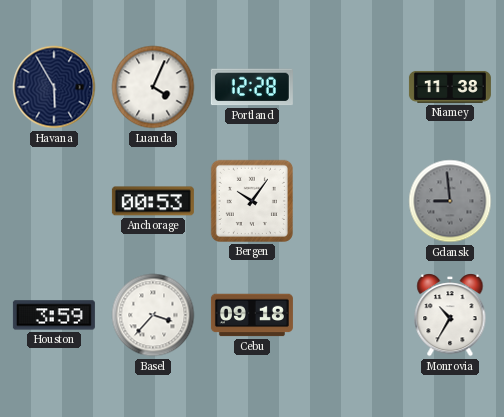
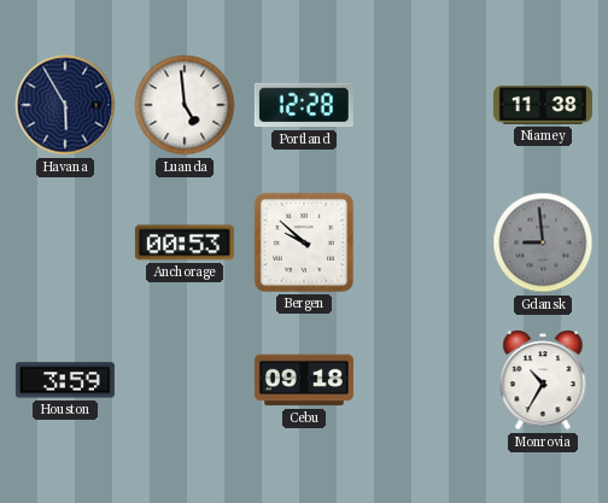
Luanda: 4:04 -> 4:59
Bergen: 10:06 -> 9:52
Basel: 3:37 -> none
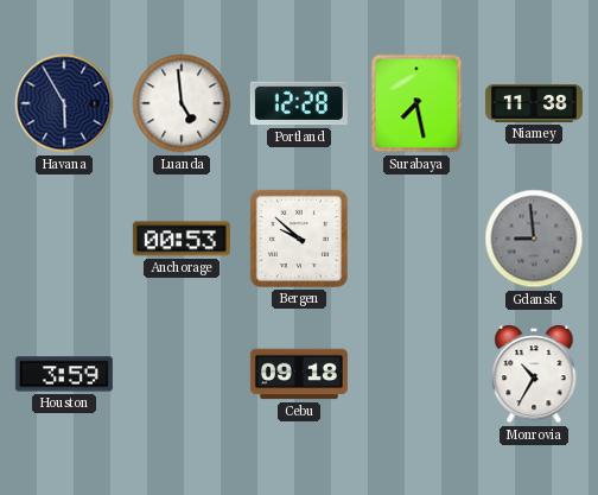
Surabaya: none -> 7:28
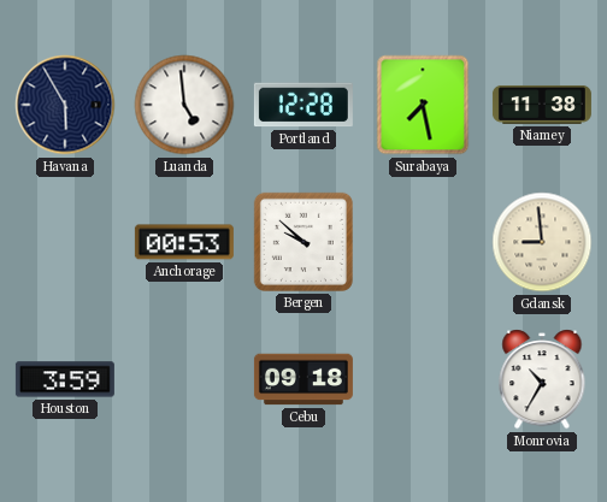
Gdansk dial: grey -> cream
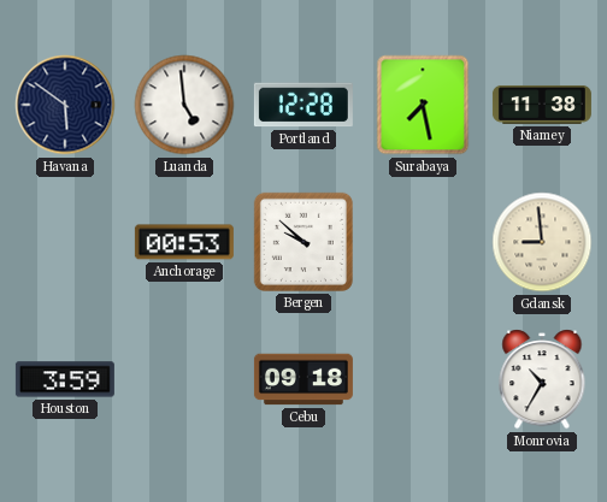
Havana: 5:55 -> 5:51
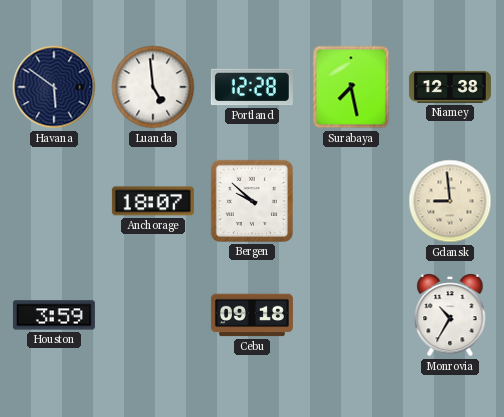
Niamey: 11:38 -> 12:38
Anchorage: 00:53 -> 18:07
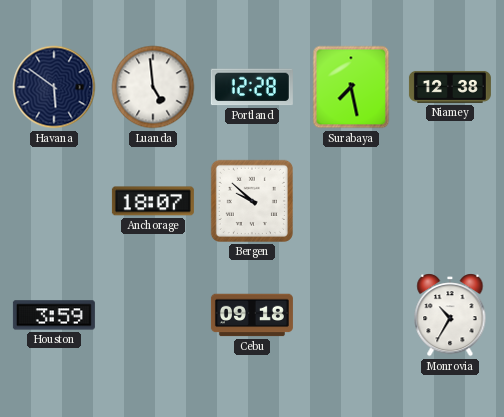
Gdansk: 8:59 -> none
